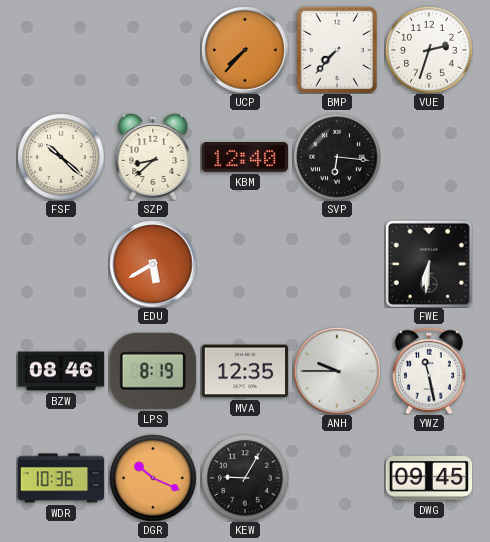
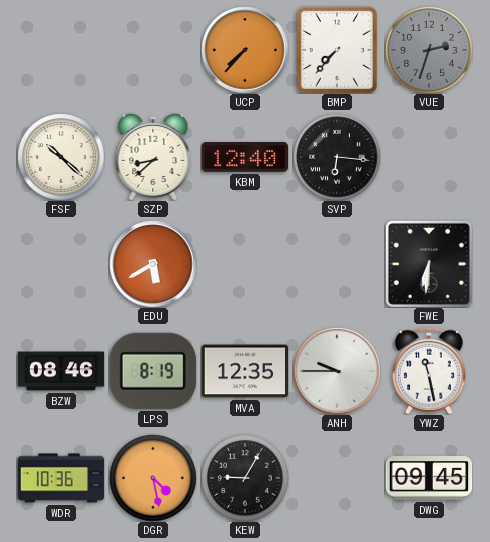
VUE dial: white -> grey
DGR: 10:19 -> 4:28
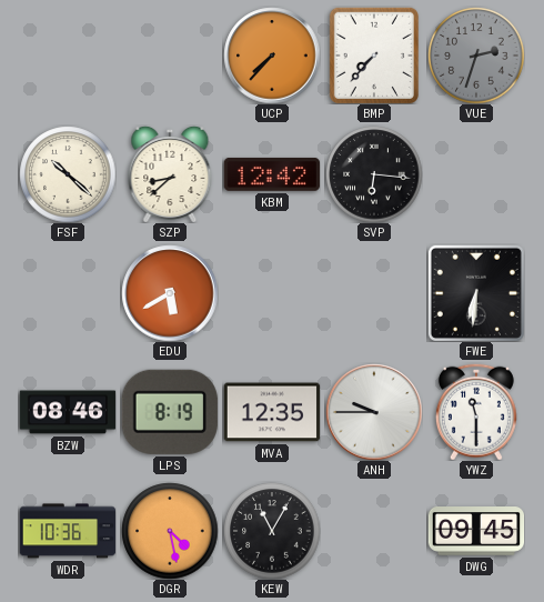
KBM: 12:40 -> 12:42
YWZ: 11:28 -> 11:30
KEW: 9:05 -> 11:05
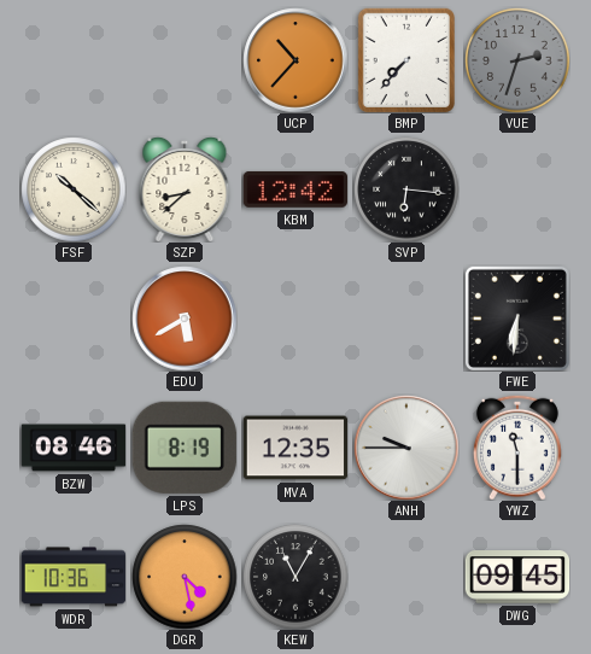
UCP: 7:37 -> 10:37
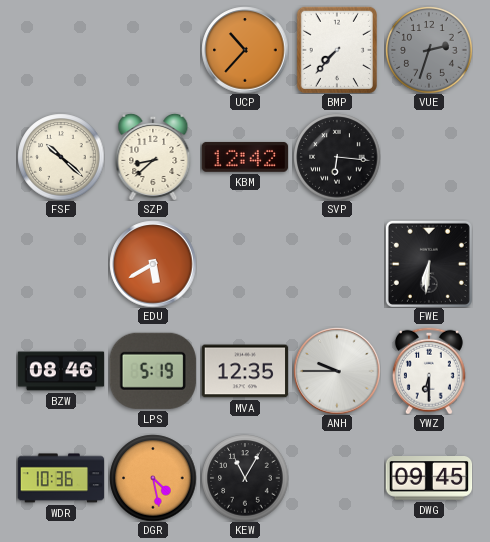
LPS: 8:19 -> 5:19
YWZ: 11:30 -> 6:30
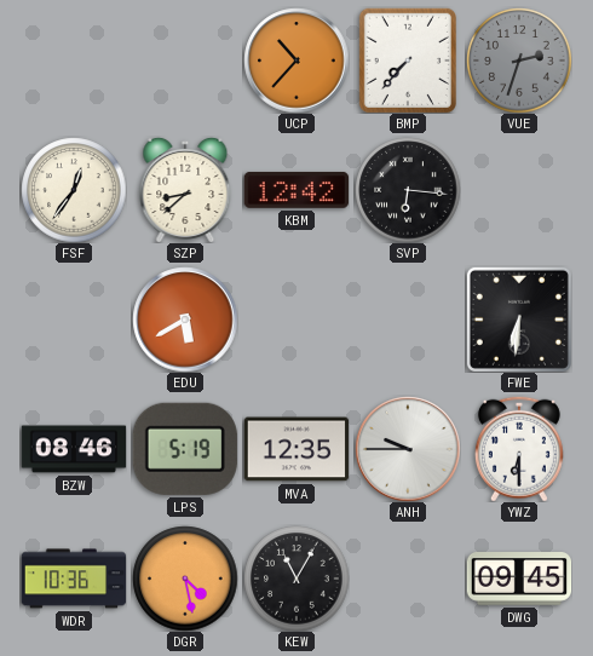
FSF: 10:22 -> 12:36
